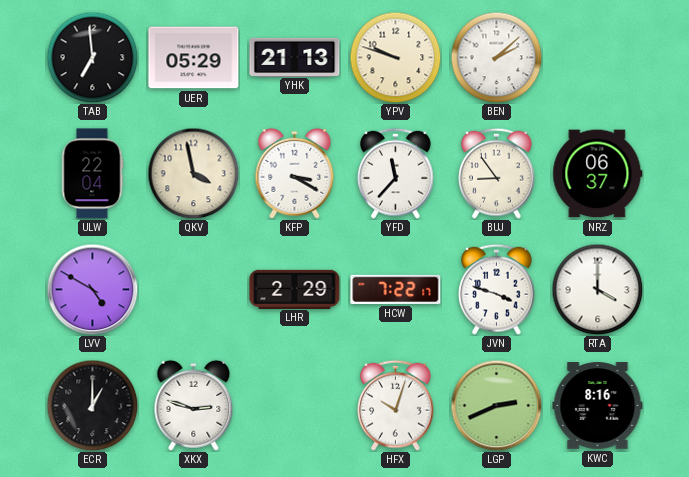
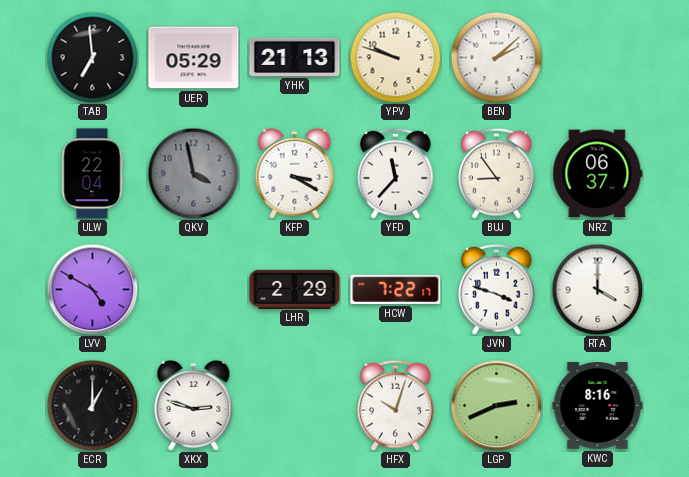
QKV dial: cream -> grey
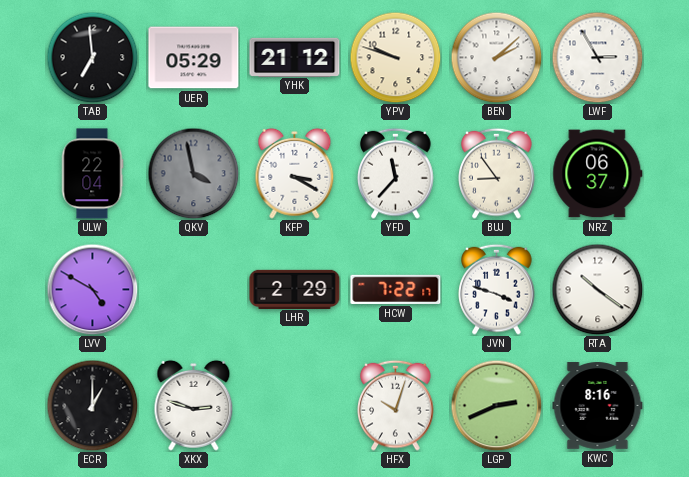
YHK: 21:13 -> 21:12
LWF: none -> 2:55
RTA: 4:00 -> 10:21
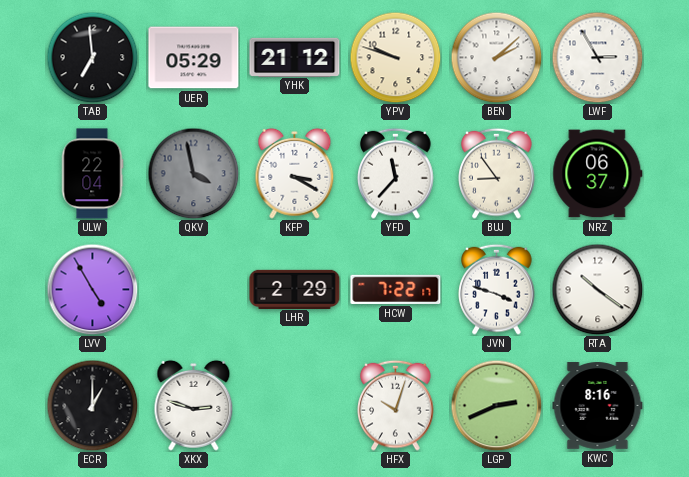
LVV: 4:50 -> 4:55
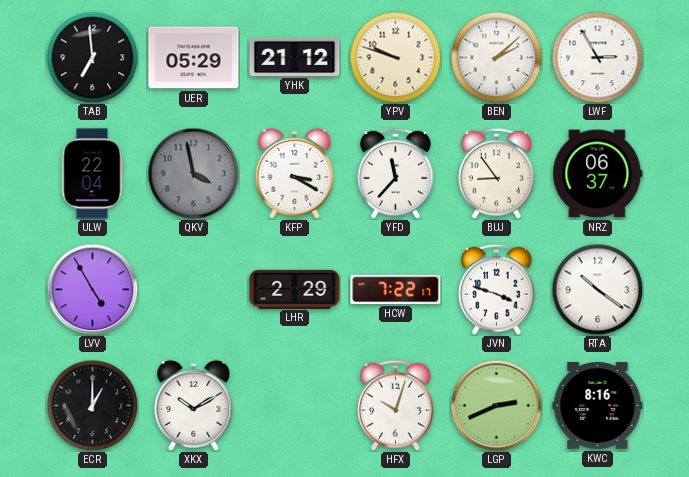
XKX: 2:48 -> 10:10
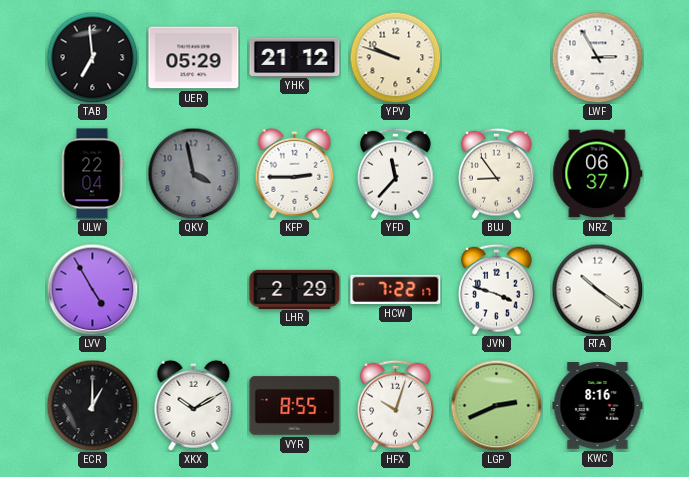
BEN: 2:08 -> none
KFP: 3:20 -> 2:45
VYR: none -> 8:55
